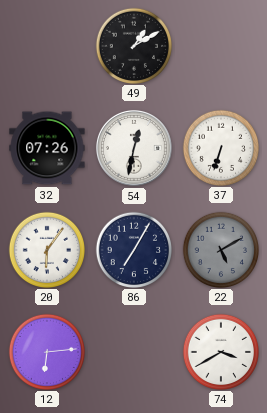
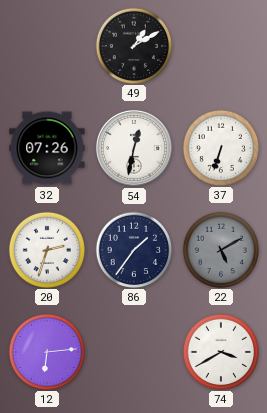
20: 6:06 -> 2:33
86: 7:05 -> 1:36
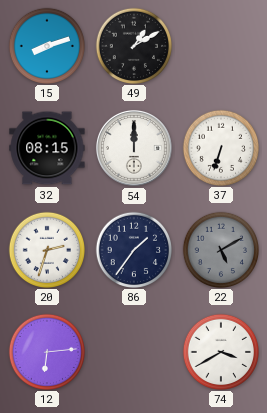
15: none -> 8:12
32: 07:26 -> 08:15
54: 12:32 -> 12:00
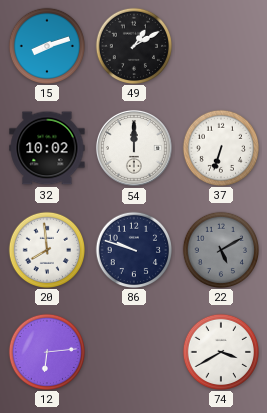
32: 08:15 -> 10:02
20: 2:33 -> 7:59
86: 1:36 -> 9:48
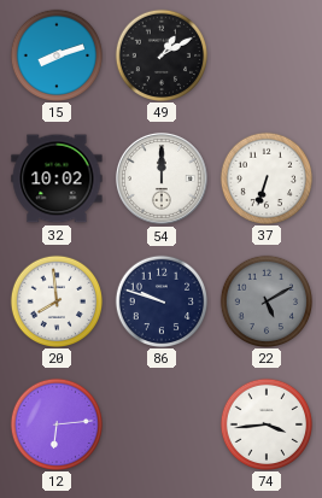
74: 3:40 -> 3:44
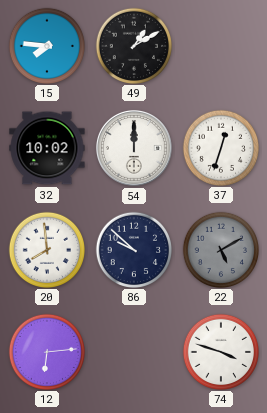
15: 8:12 -> 7:46
37: 6:33 -> 12:33
86: 9:48 -> 9:52
74: 3:44 -> 3:48
